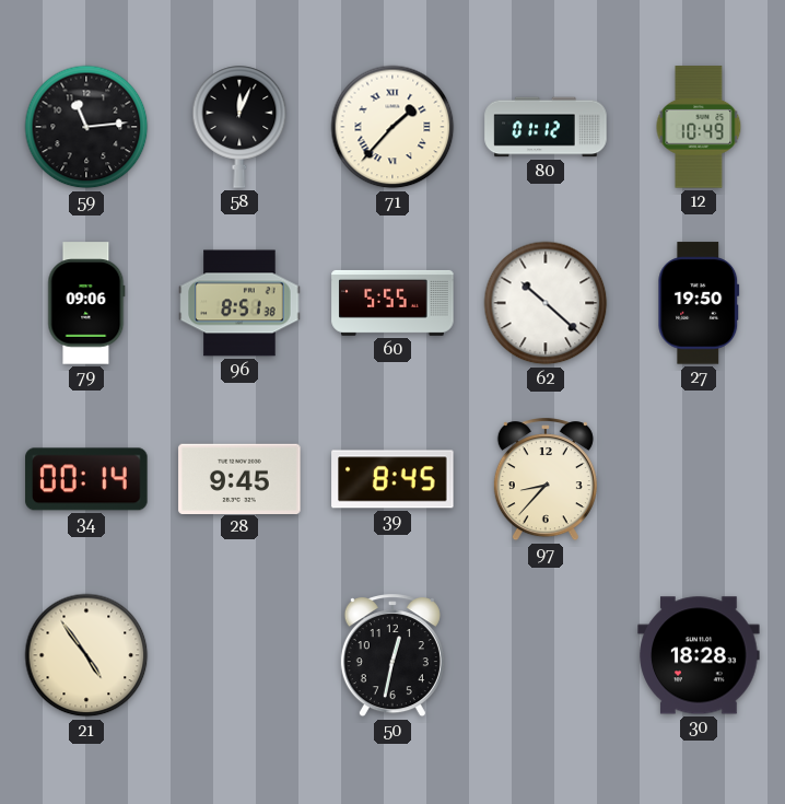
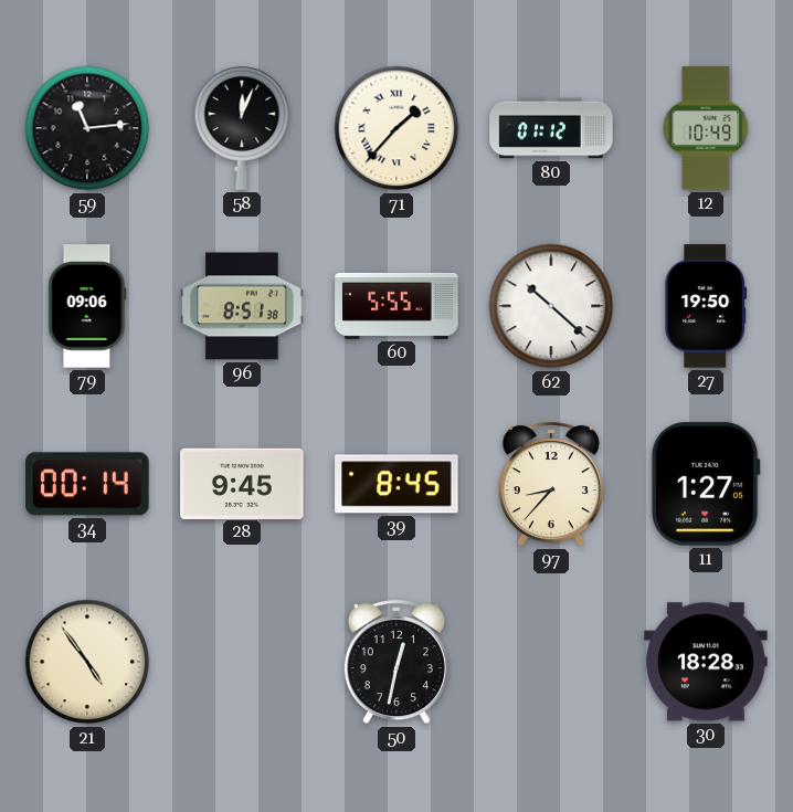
11: none -> 1:27
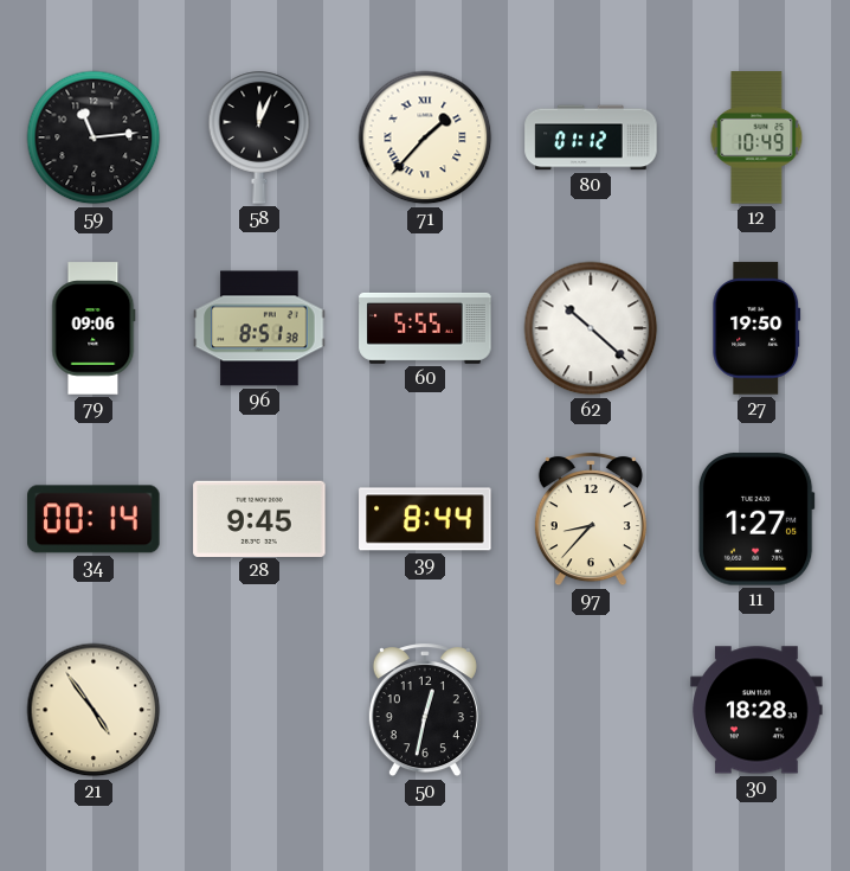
39: 8:45 -> 8:44
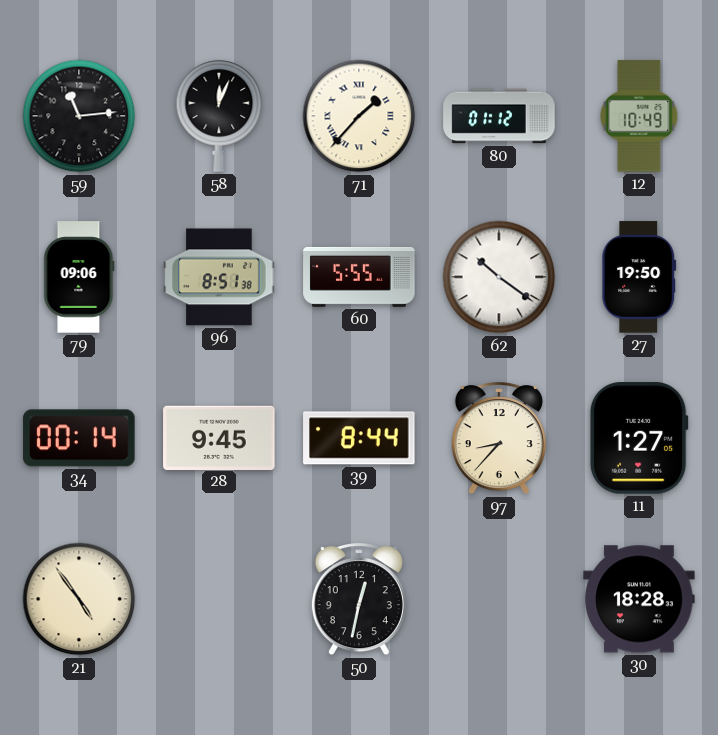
62: 10:22 -> 10:21
